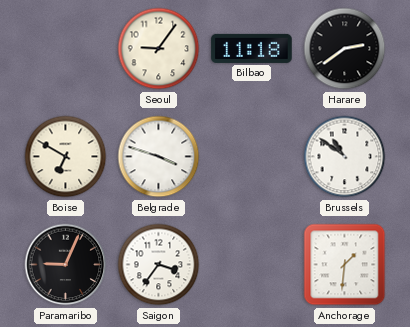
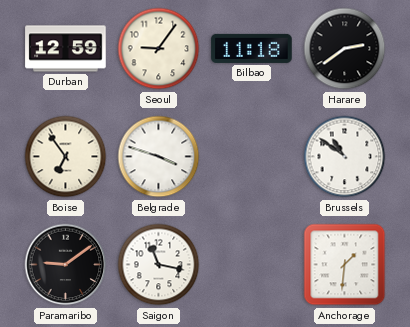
Durban: none -> 12:59
Boise: 6:50 -> 6:54
Paramaribo: 9:04 -> 9:09
Saigon: 3:36 -> 11:17
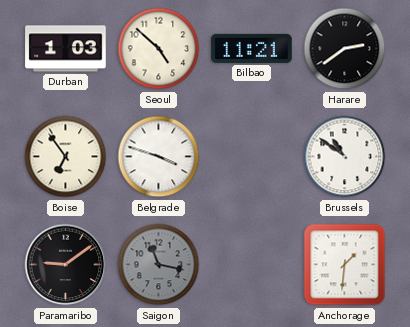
Durban: 12:59 -> 1:03
Seoul: 9:06 -> 4:52
Bilbao: 11:18 -> 11:21
Saigon dial: white -> grey
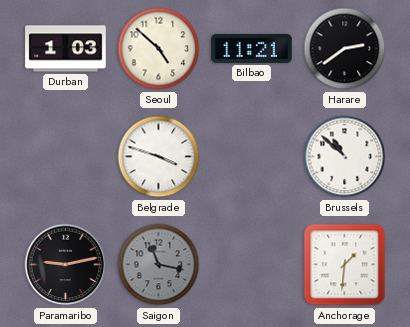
Boise: 6:54 -> none
Brussels: 10:51 -> 10:52
Paramaribo: 9:09 -> 9:13
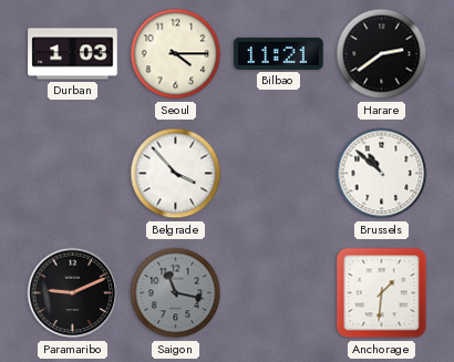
Seoul: 4:52 -> 4:15
Belgrade: 3:48 -> 3:53
Paramaribo: 9:13 -> 9:11
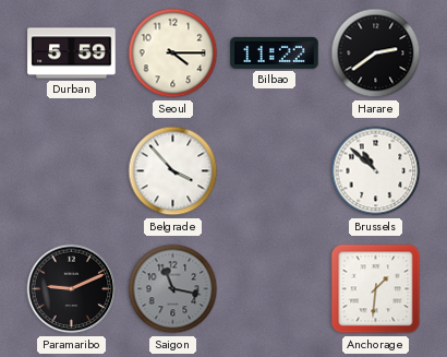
Durban: 1:03 -> 5:59
Bilbao: 11:21 -> 11:22
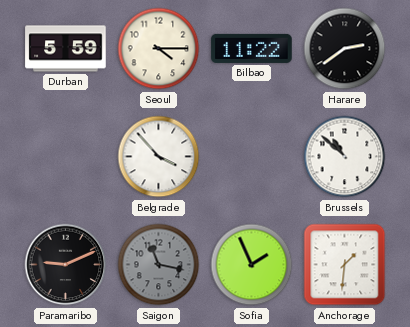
Sofia: none -> 1:56
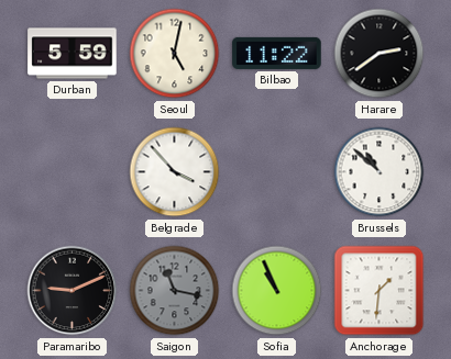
Seoul: 4:15 -> 5:02
Sofia: 1:56 -> 10:56
